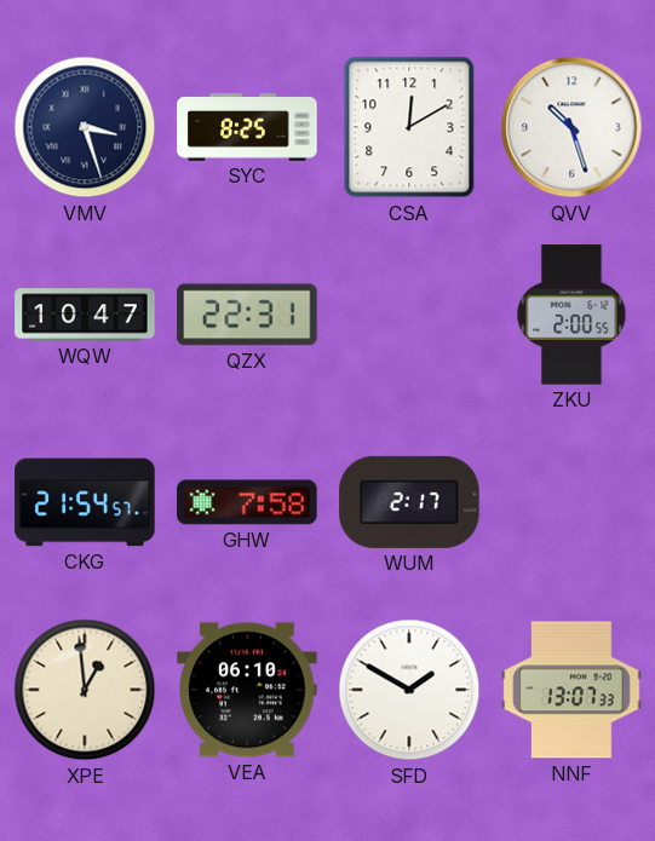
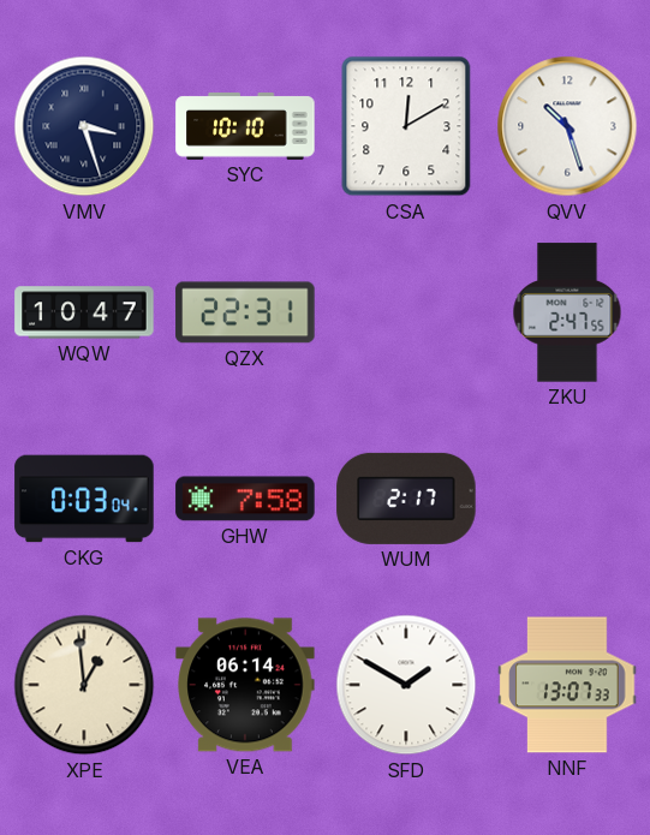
SYC: 8:25 -> 10:10
ZKU: 2:00 -> 2:47
CKG: 21:54 -> 0:03
VEA: 06:10 -> 06:14
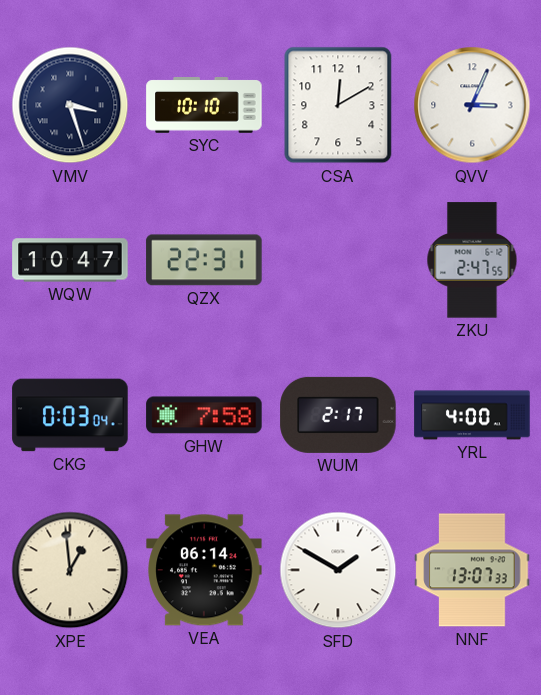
QVV: 10:27 -> 3:04
YRL: none -> 4:00
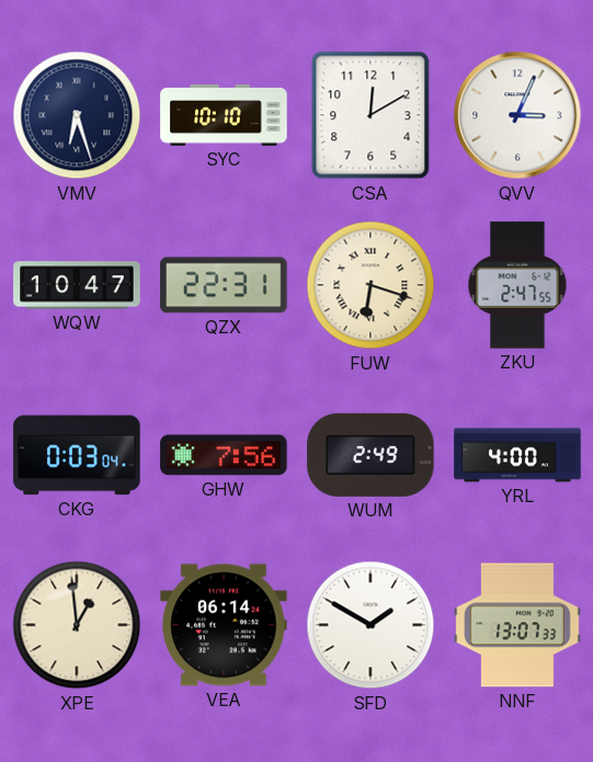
VMV: 3:27 -> 6:27
FUW: none -> 6:18
GHW: 7:58 -> 7:56
WUM: 2:17 -> 2:49
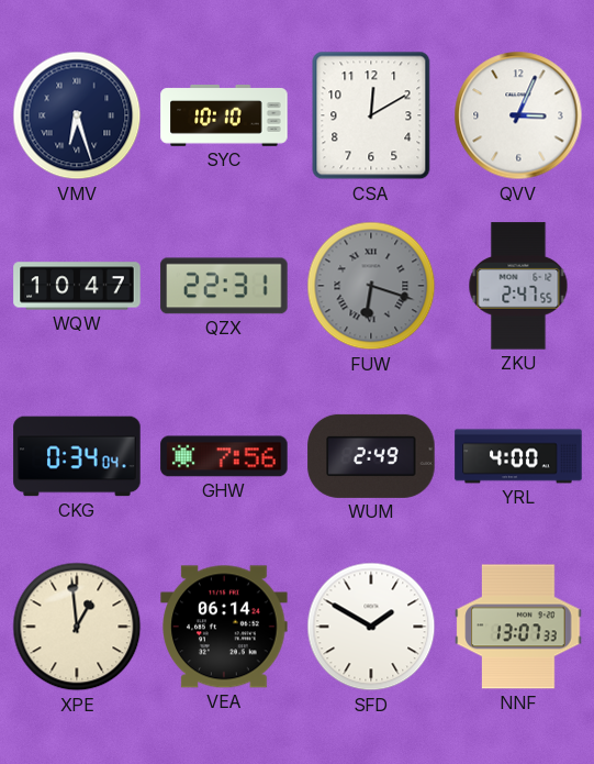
FUW dial: cream -> grey
CKG: 0:03 -> 0:34
